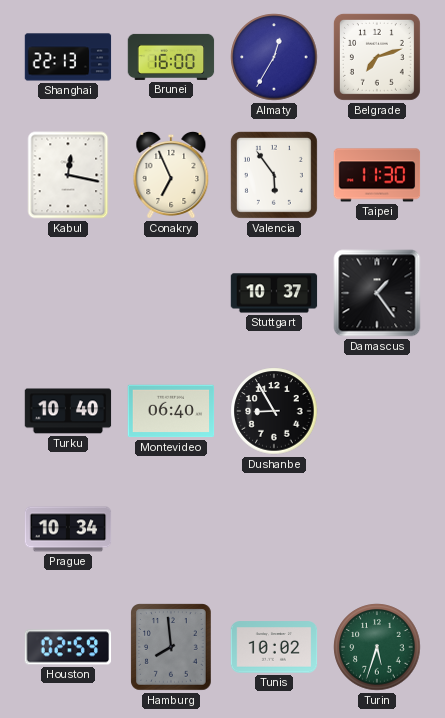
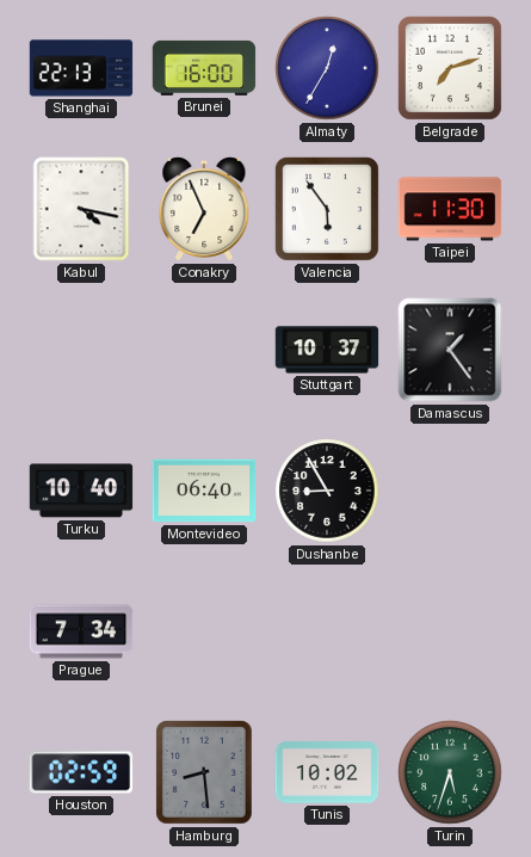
Kabul: 12:17 -> 4:17
Prague: 10:34 -> 7:34
Hamburg: 7:59 -> 8:29
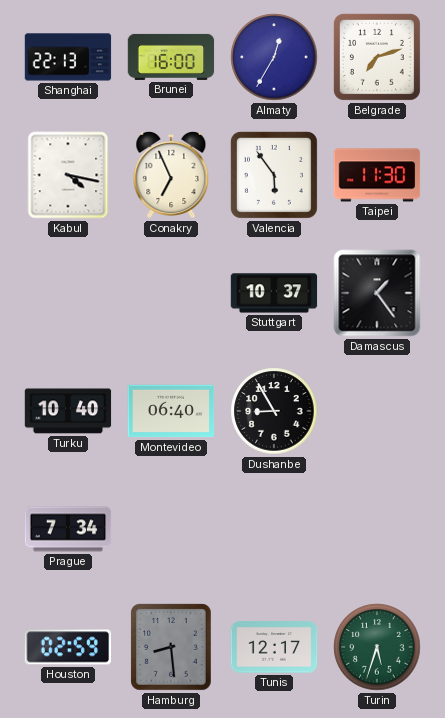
Tunis: 10:02 -> 12:17
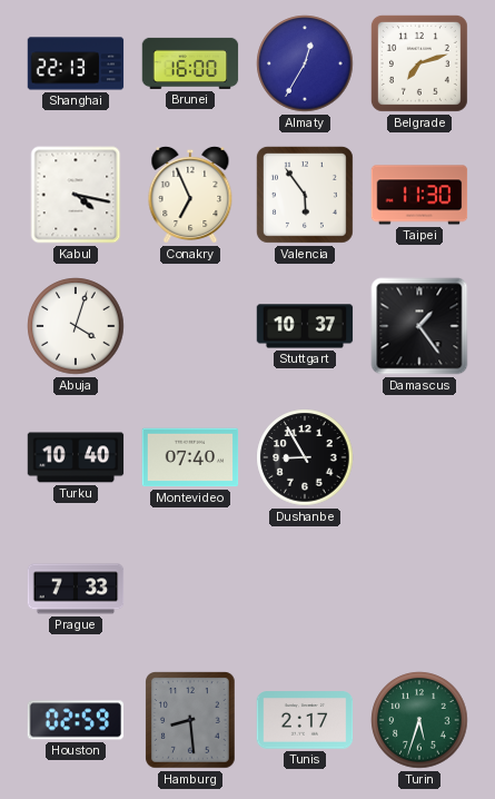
Abuja: none -> 4:03
Montevideo: 06:40 -> 07:40
Prague: 7:34 -> 7:33
Tunis: 12:17 -> 2:17
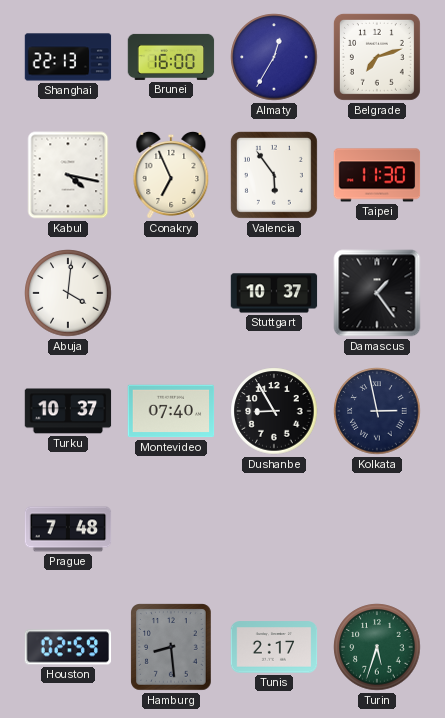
Abuja: 4:03 -> 4:01
Turku: 10:40 -> 10:37
Kolkata: none -> 2:58
Prague: 7:33 -> 7:48
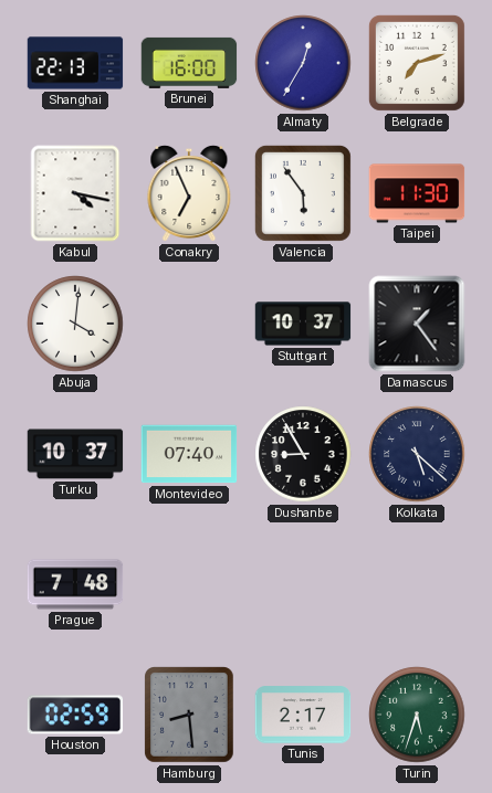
Kolkata: 2:58 -> 5:22
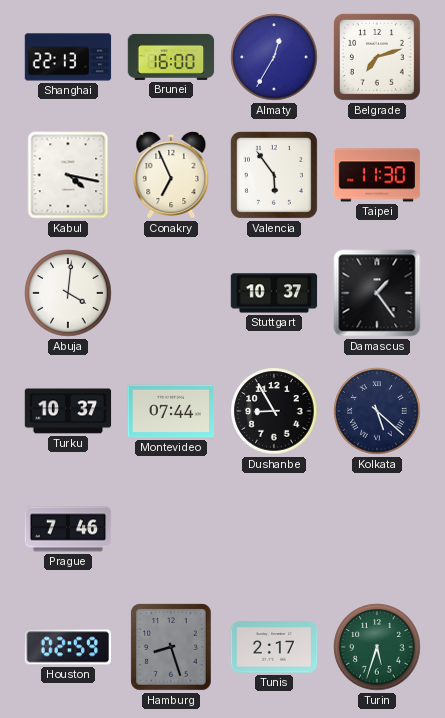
Montevideo: 07:40 -> 07:44
Prague: 7:48 -> 7:46
Hamburg: 8:29 -> 8:27
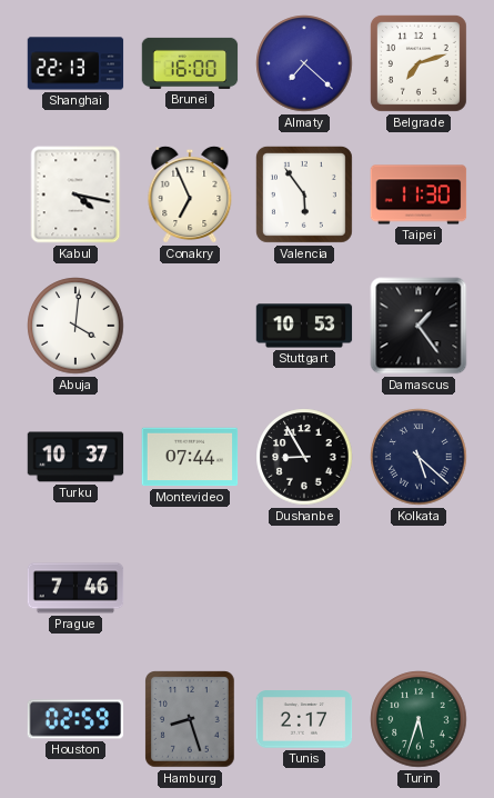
Almaty: 12:35 -> 7:22
Stuttgart: 10:37 -> 10:53
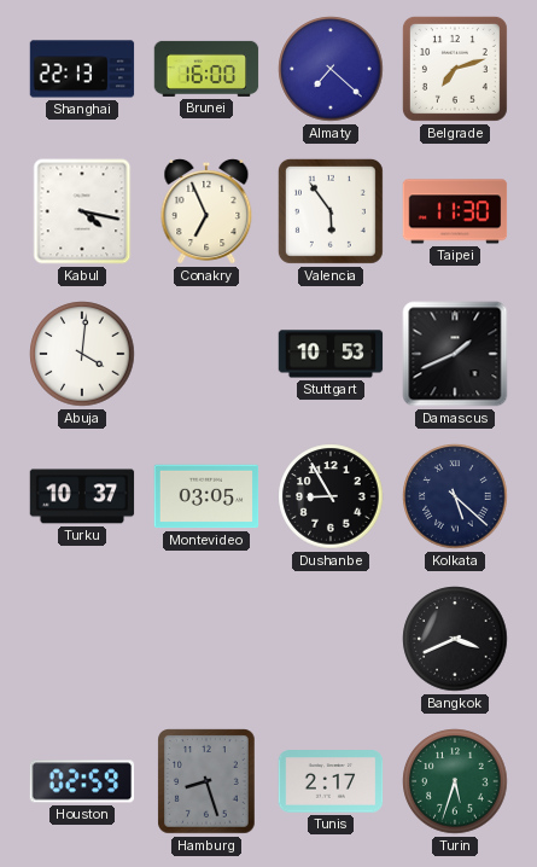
Damascus: 1:24 -> 1:41
Montevideo: 07:44 -> 03:05
Prague: 7:46 -> none
Bangkok: none -> 3:41
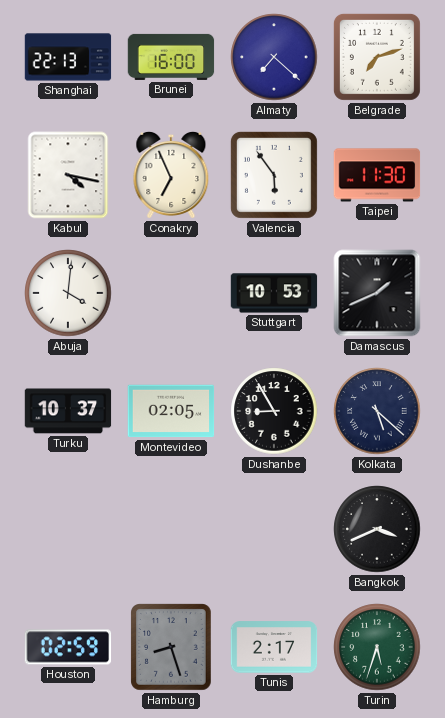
Montevideo: 03:05 -> 02:05
